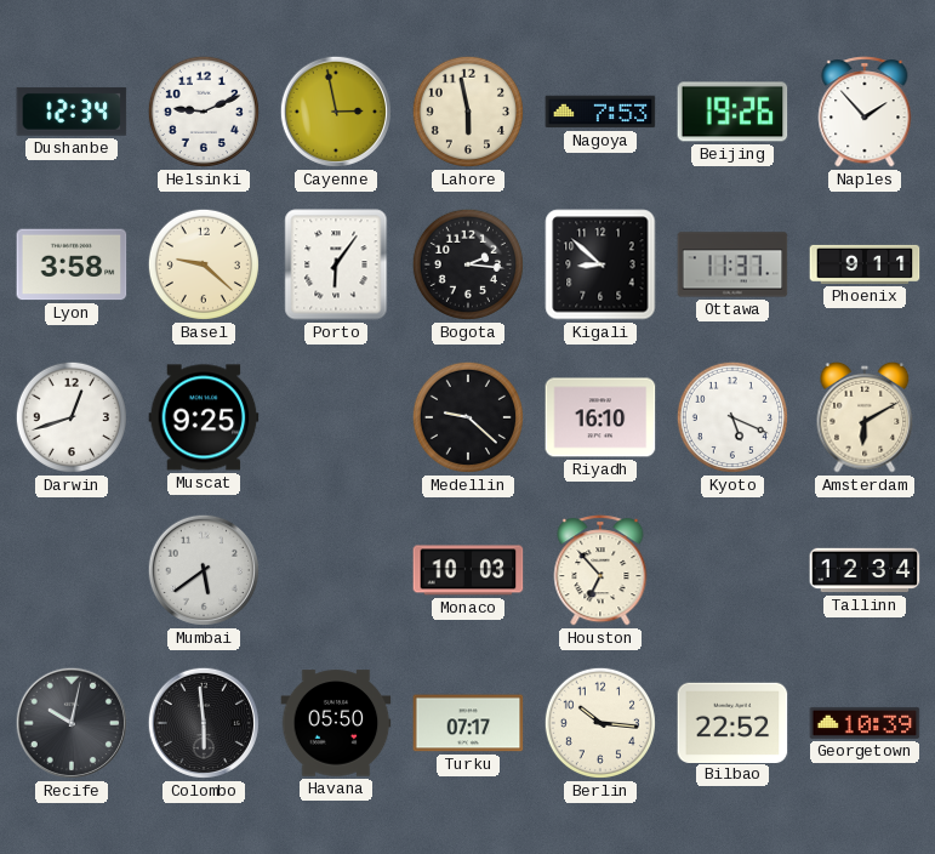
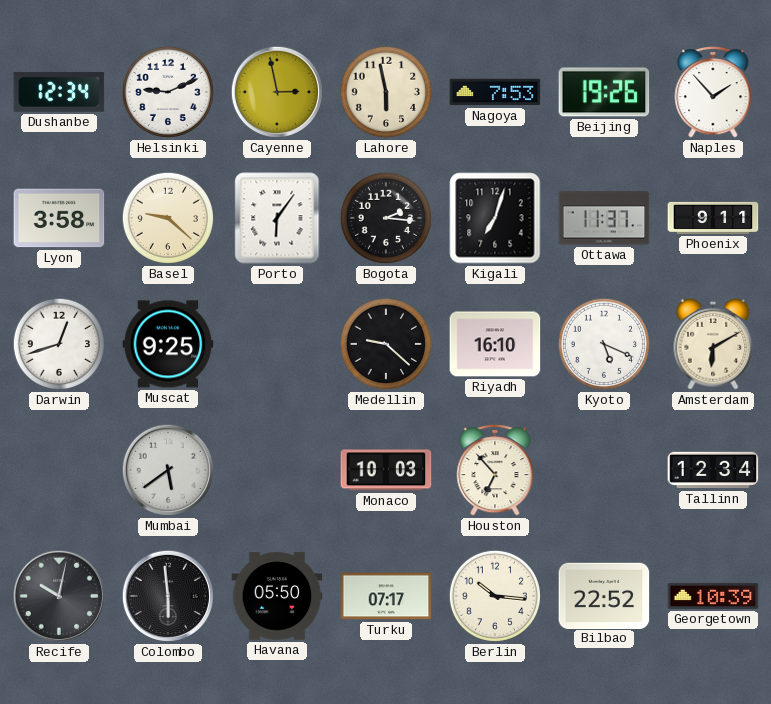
Kigali: 8:52 -> 7:03
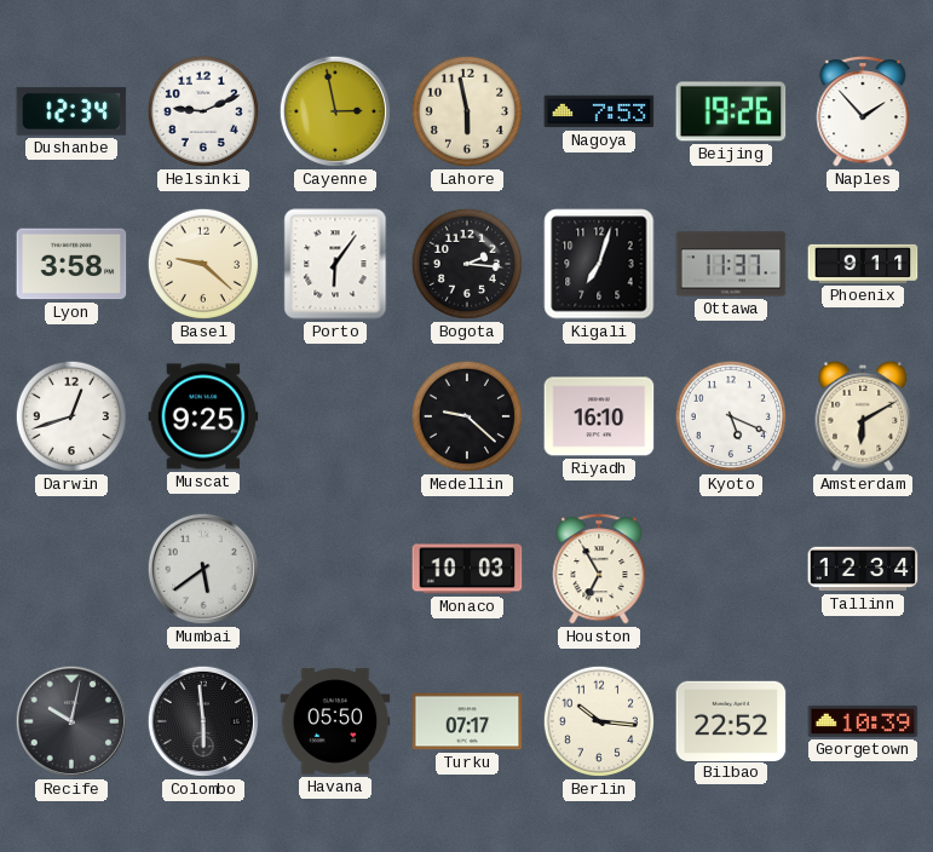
Houston: 6:53 -> 6:55
